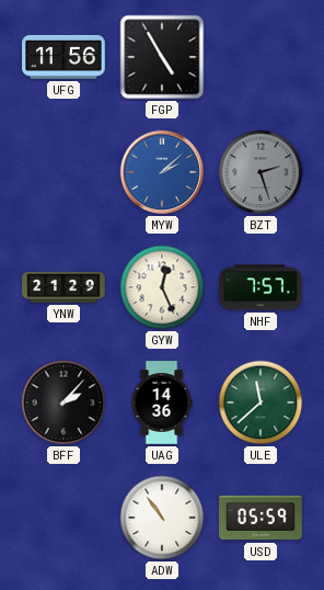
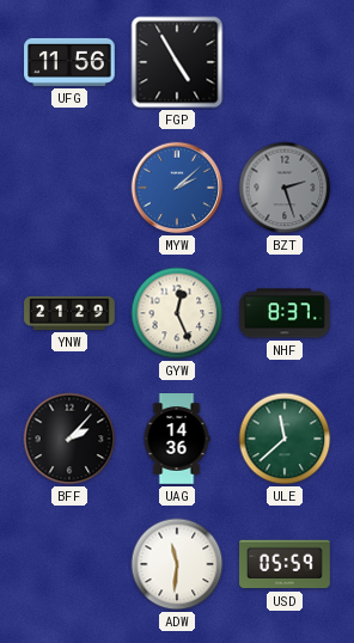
NHF: 7:57 -> 8:37
ADW: 10:54 -> 11:31
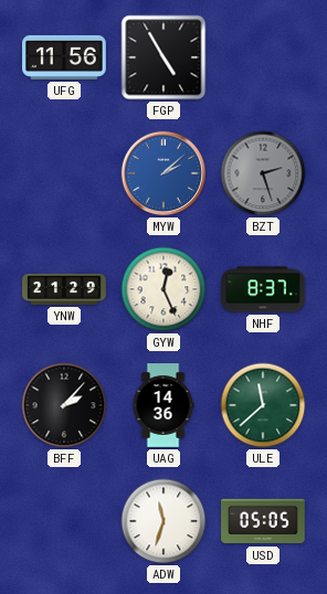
ADW: 11:31 -> 11:33
USD: 05:59 -> 05:05
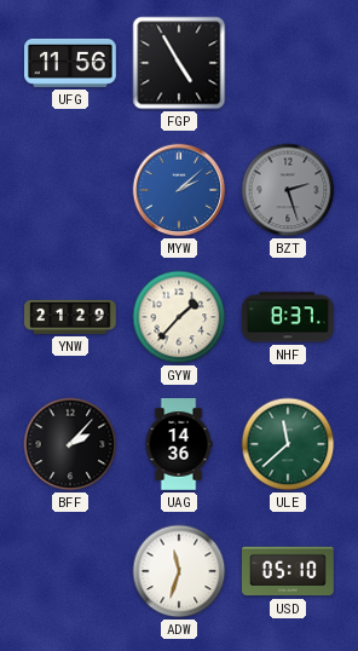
GYW: 12:26 -> 1:37
USD: 05:05 -> 05:10
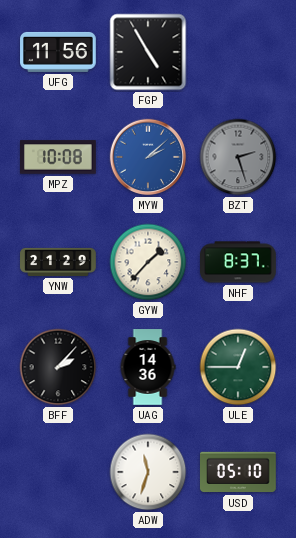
MPZ: none -> 10:08
ULE: 11:38 -> 12:45
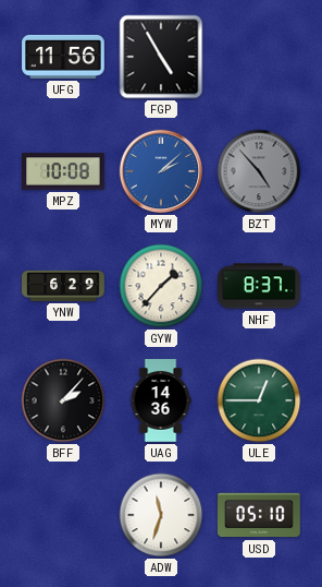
BZT: 2:27 -> 4:53
YNW: 21:29 -> 6:29
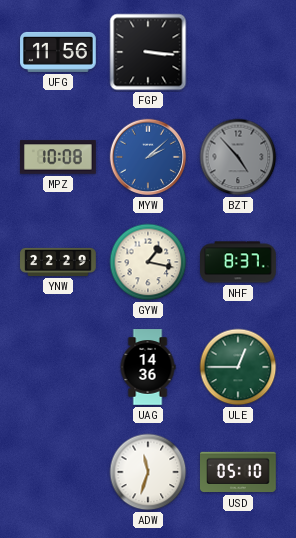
FGP: 4:55 -> 3:16
YNW: 6:29 -> 22:29
GYW: 1:37 -> 1:17
BFF: 2:07 -> none
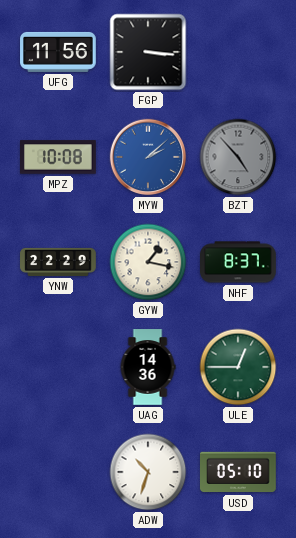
ADW: 11:33 -> 10:33
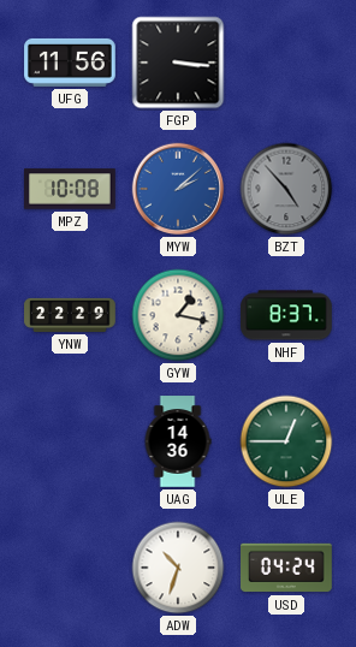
USD: 05:10 -> 04:24
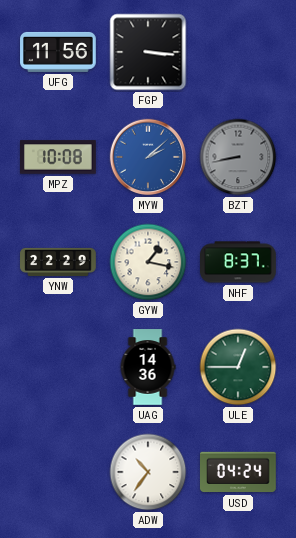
BZT: 4:53 -> 8:43
ADW: 10:33 -> 10:36
